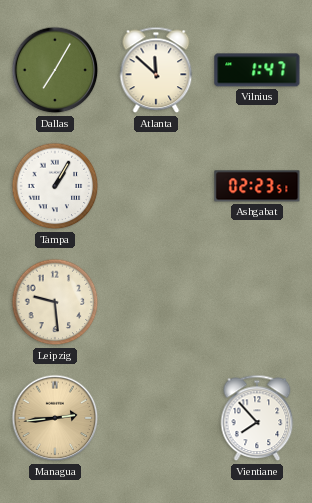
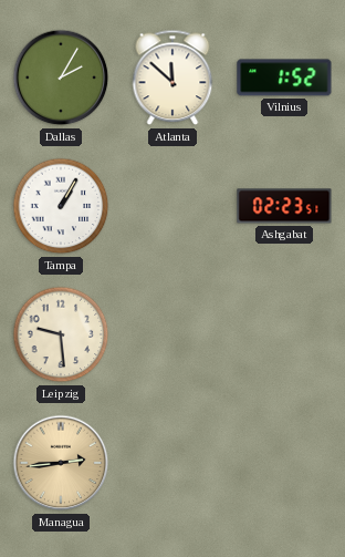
Dallas: 7:05 -> 2:05
Vilnius: 1:47 -> 1:52
Vientiane: 7:53 -> none
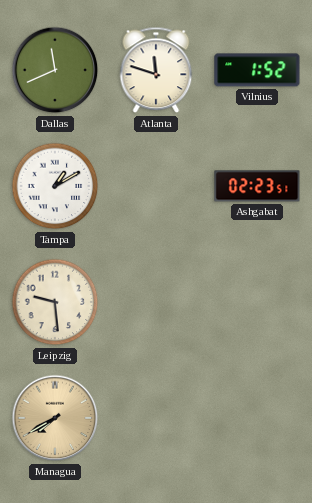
Dallas: 2:05 -> 11:41
Atlanta: 11:52 -> 11:48
Tampa: 1:05 -> 1:10
Managua: 2:44 -> 7:40
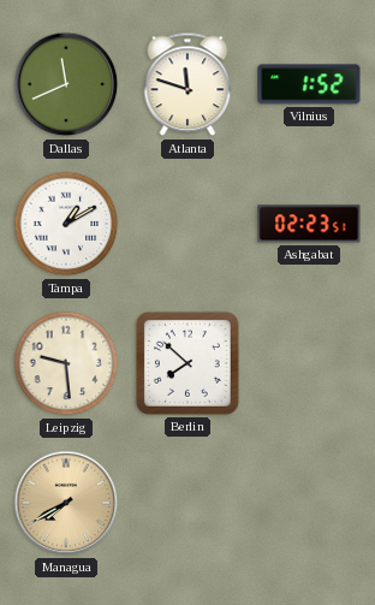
Berlin: none -> 7:52
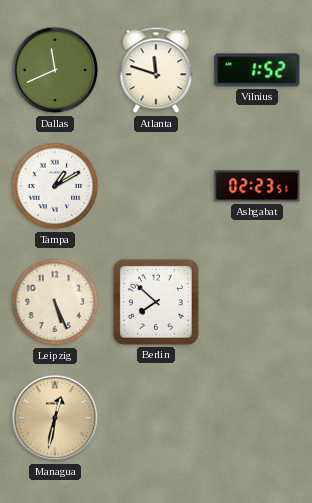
Leipzig: 9:29 -> 5:26
Managua: 7:40 -> 12:32
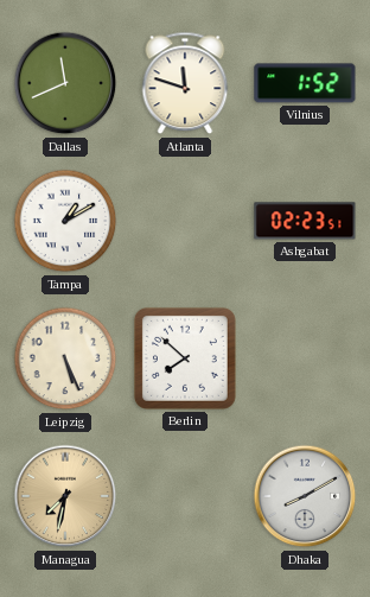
Managua: 12:32 -> 7:32
Dhaka: none -> 8:10
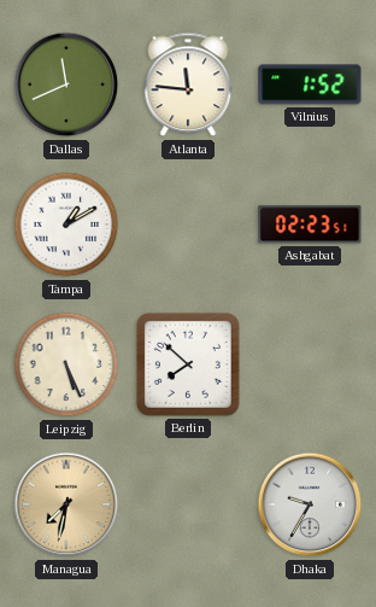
Atlanta: 11:48 -> 11:46
Dhaka: 8:10 -> 9:35
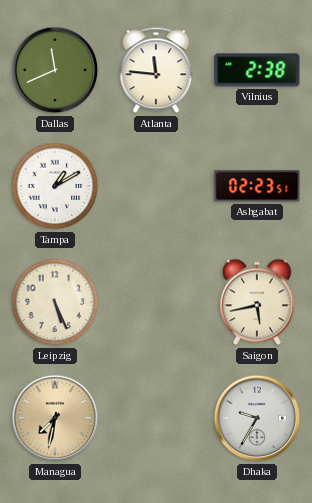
Vilnius: 1:52 -> 2:38
Berlin: 7:52 -> none
Saigon: none -> 5:43
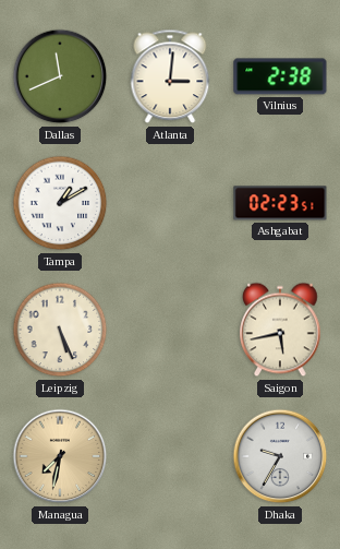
Atlanta: 11:46 -> 3:01
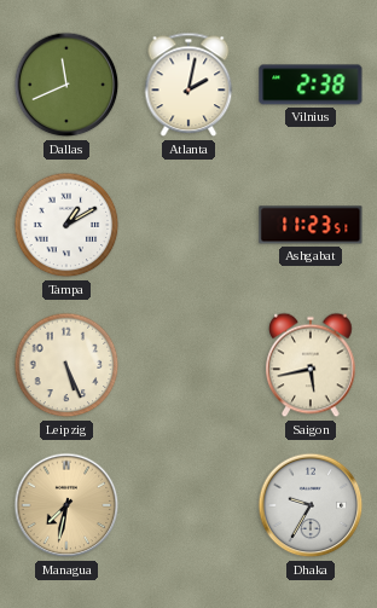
Atlanta: 3:01 -> 2:02
Ashgabat: 02:23 -> 11:23
